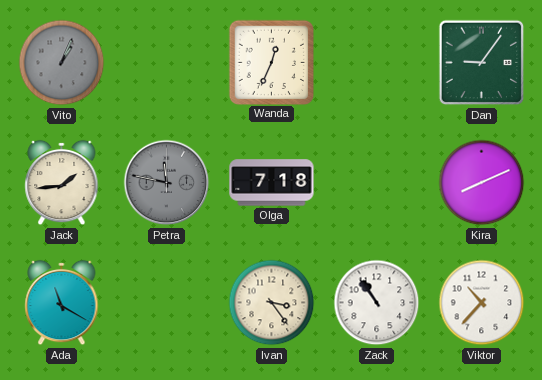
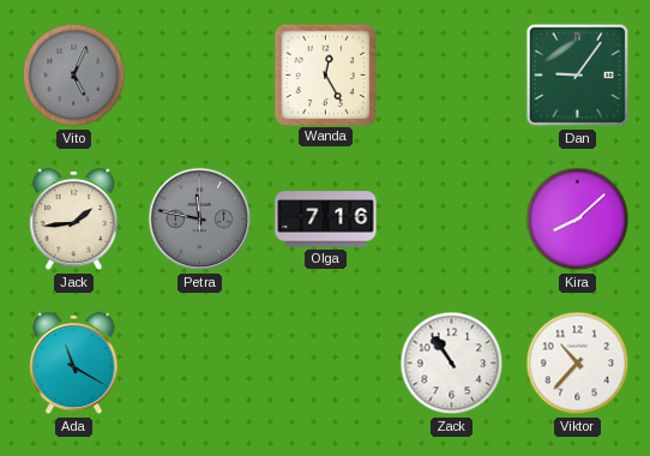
Vito: 1:04 -> 5:04
Wanda: 12:34 -> 12:25
Olga: 7:18 -> 7:16
Kira: 8:11 -> 8:08
Ivan: 3:24 -> none
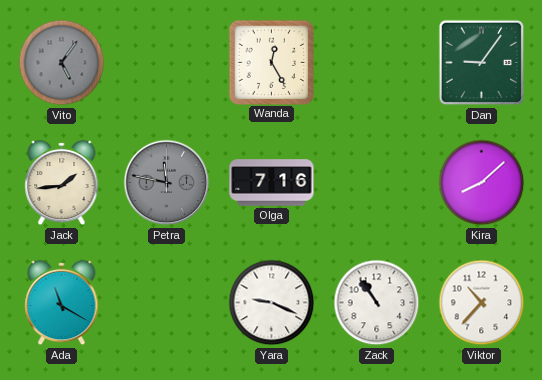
Vito: 5:04 -> 5:06
Yara: none -> 9:19
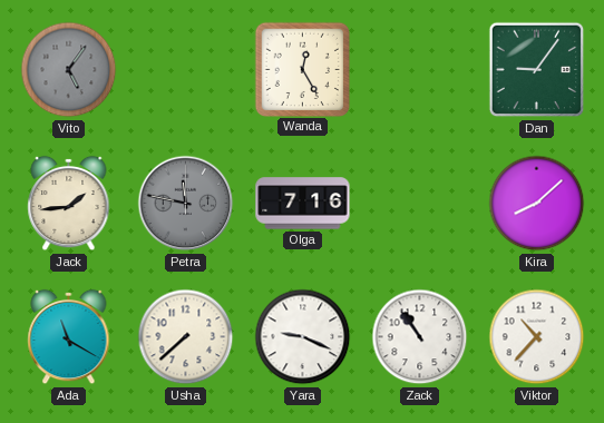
Usha: none -> 7:38
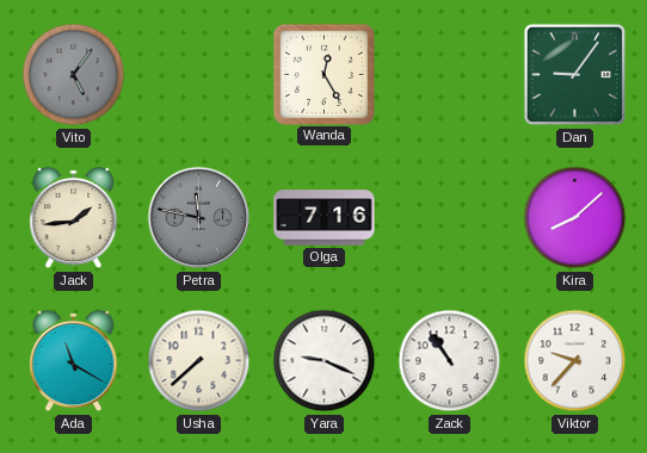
Viktor: 10:37 -> 9:37
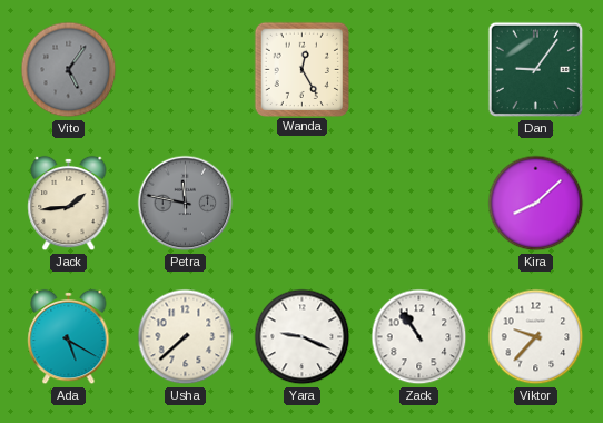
Olga: 7:16 -> none
Ada: 11:20 -> 5:20
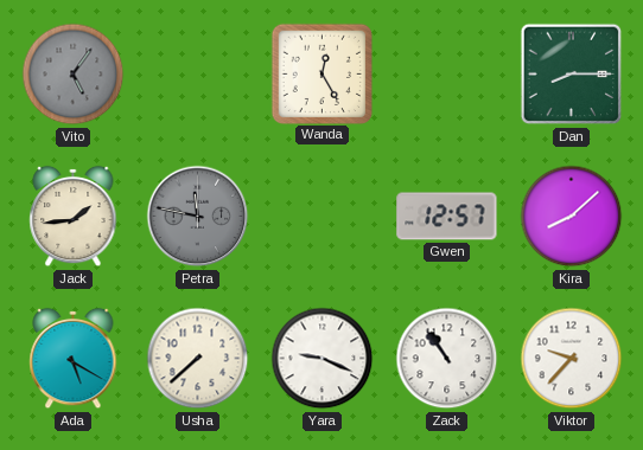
Dan: 9:06 -> 8:15
Gwen: none -> 12:57
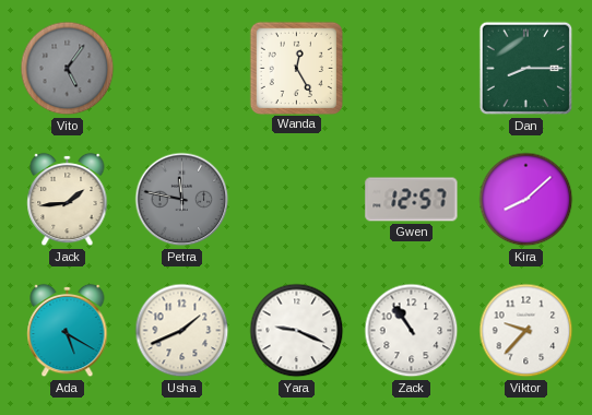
Usha: 7:38 -> 1:41
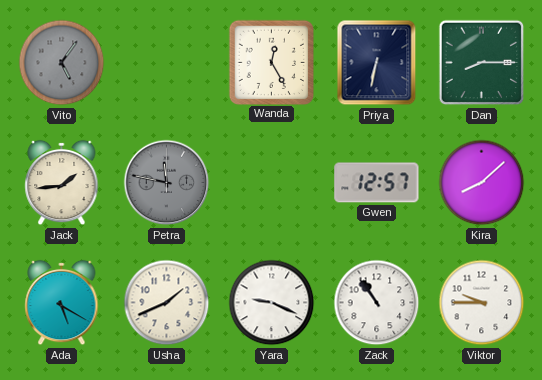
Priya: none -> 6:32
Viktor: 9:37 -> 9:45
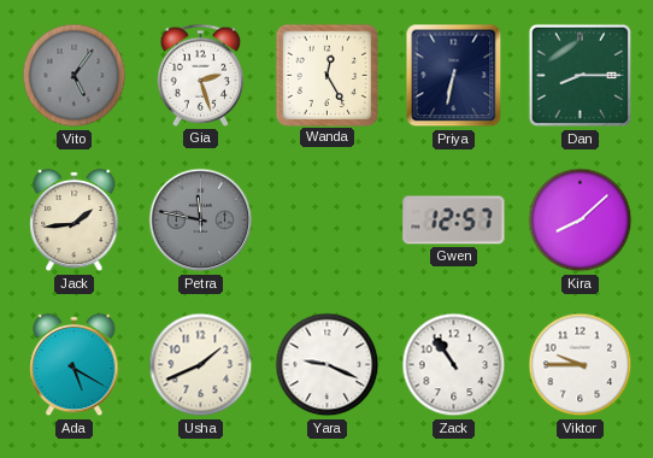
Gia: none -> 2:27
